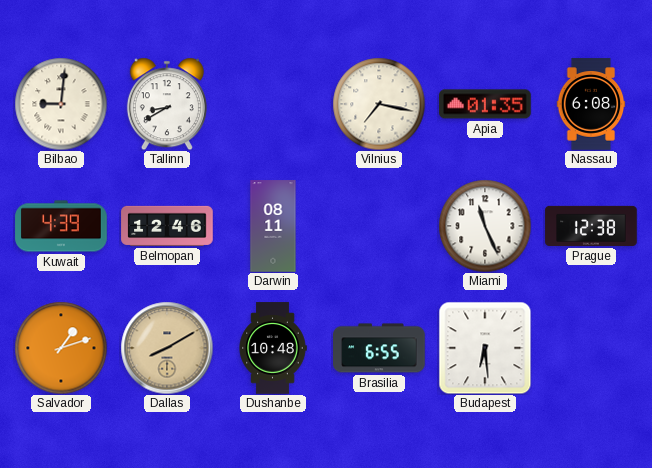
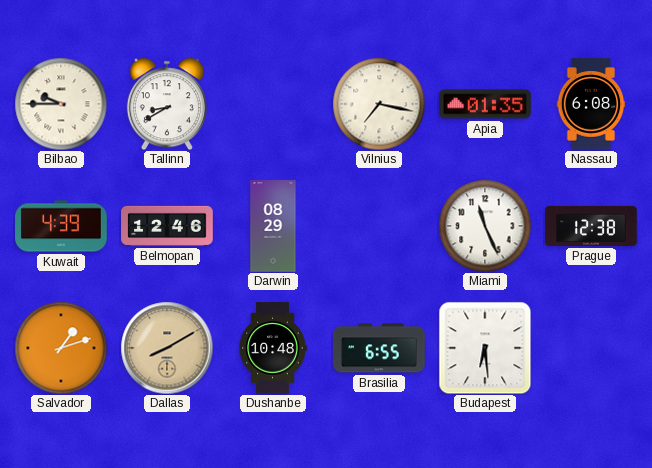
Bilbao: 9:01 -> 9:45
Darwin: 08:11 -> 08:29
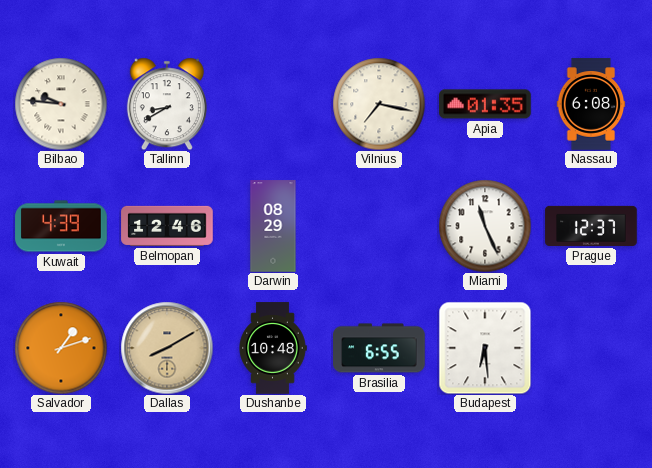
Bilbao: 9:45 -> 9:46
Prague: 12:38 -> 12:37
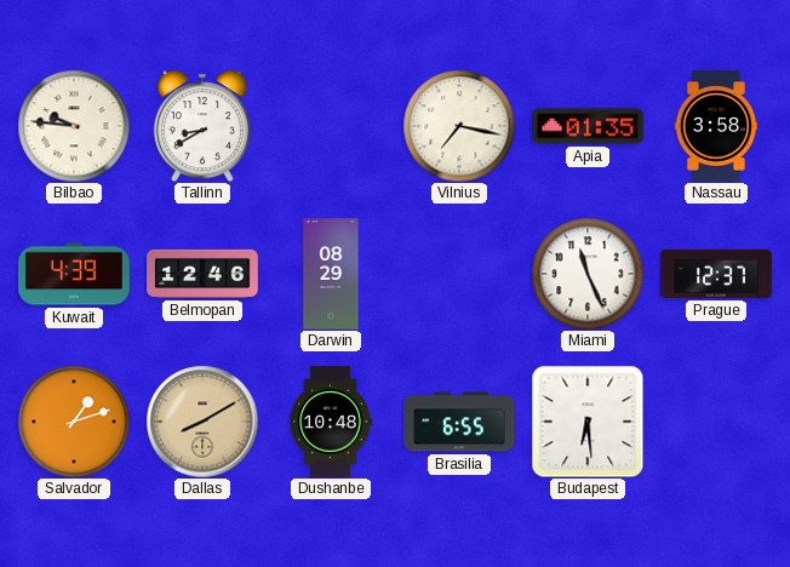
Nassau: 6:08 -> 3:58
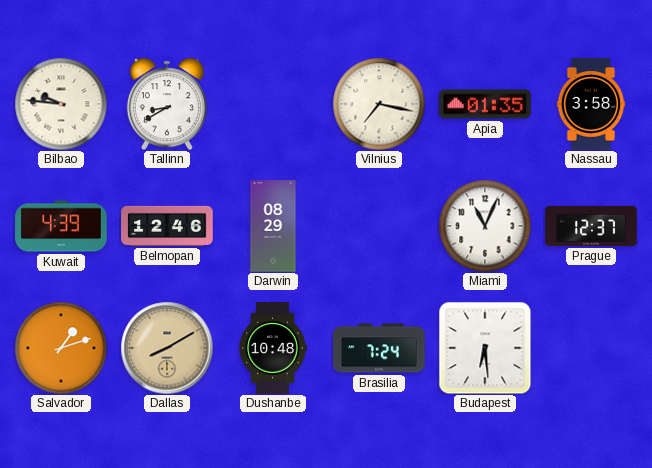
Miami: 11:26 -> 11:04
Brasilia: 6:55 -> 7:24
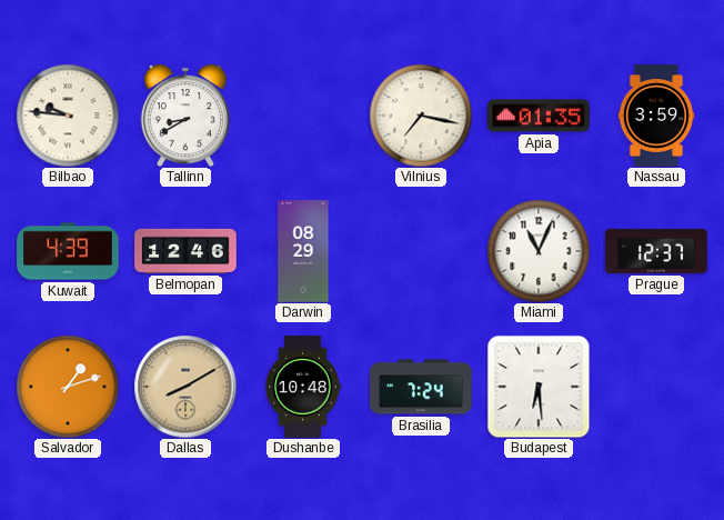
Nassau: 3:58 -> 3:59
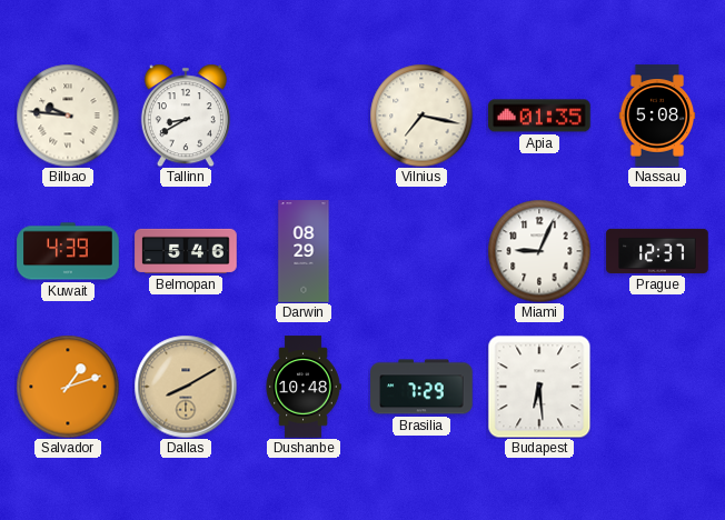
Nassau: 3:59 -> 5:08
Belmopan: 12:46 -> 5:46
Miami: 11:04 -> 9:04
Brasilia: 7:24 -> 7:29
